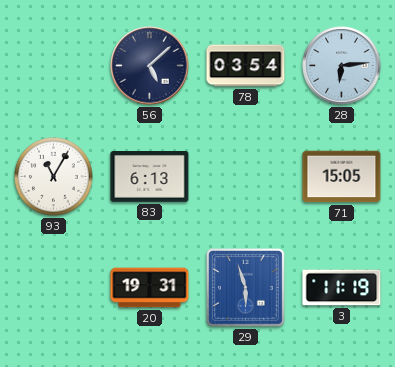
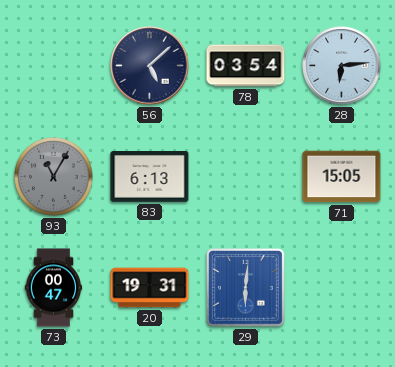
93 dial: white -> grey
73: none -> 00:47
29: 5:57 -> 6:01
3: 11:19 -> none
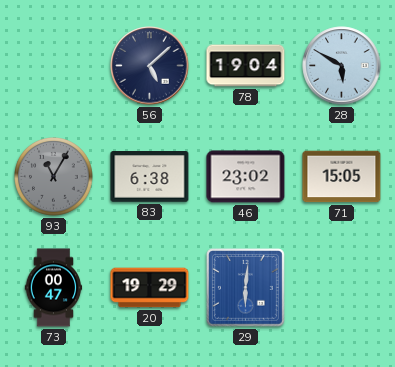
78: 03:54 -> 19:04
28: 6:14 -> 5:50
83: 6:13 -> 6:38
46: none -> 23:02
20: 19:31 -> 19:29
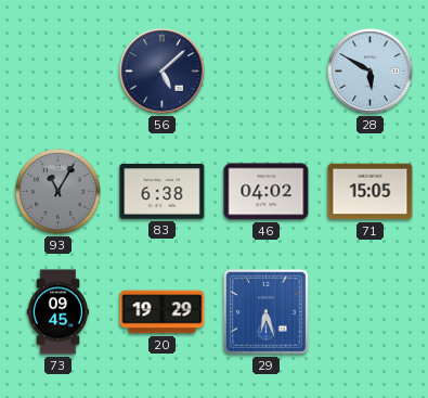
78: 19:04 -> none
46: 23:02 -> 04:02
73: 00:47 -> 09:45
29: 6:01 -> 6:27
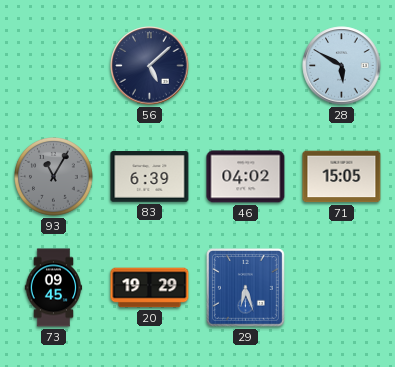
83: 6:38 -> 6:39
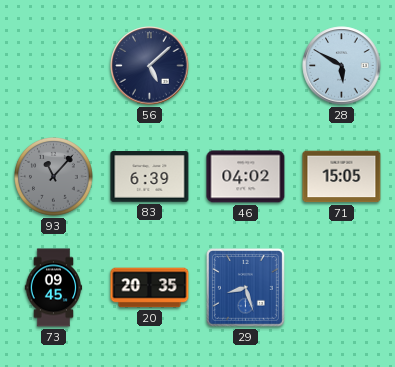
93: 11:05 -> 11:07
20: 19:29 -> 20:35
29: 6:27 -> 8:27
